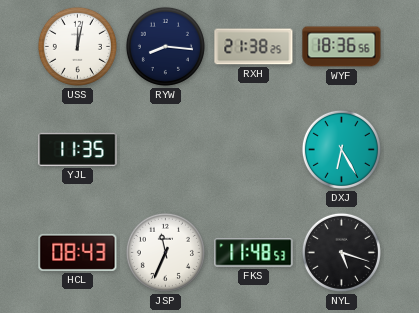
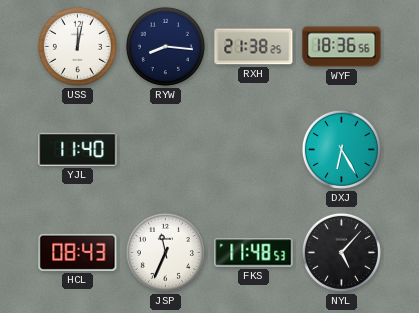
YJL: 11:35 -> 11:40
NYL: 5:18 -> 5:07
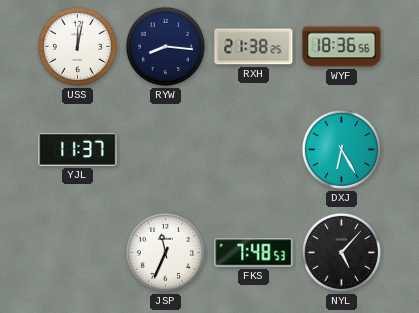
YJL: 11:40 -> 11:37
HCL: 08:43 -> none
FKS: 11:48 -> 7:48
